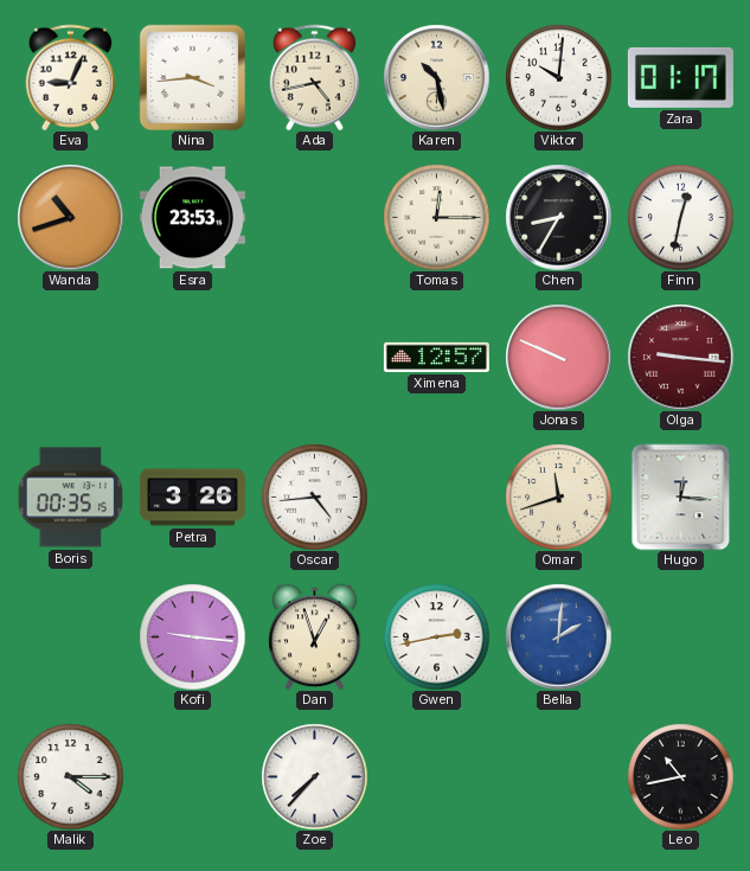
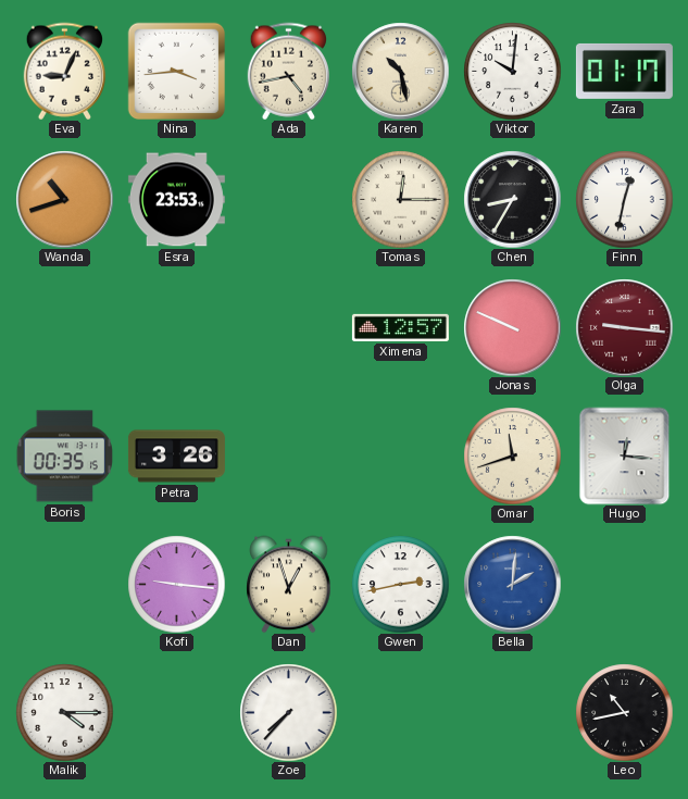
Oscar: 4:44 -> none
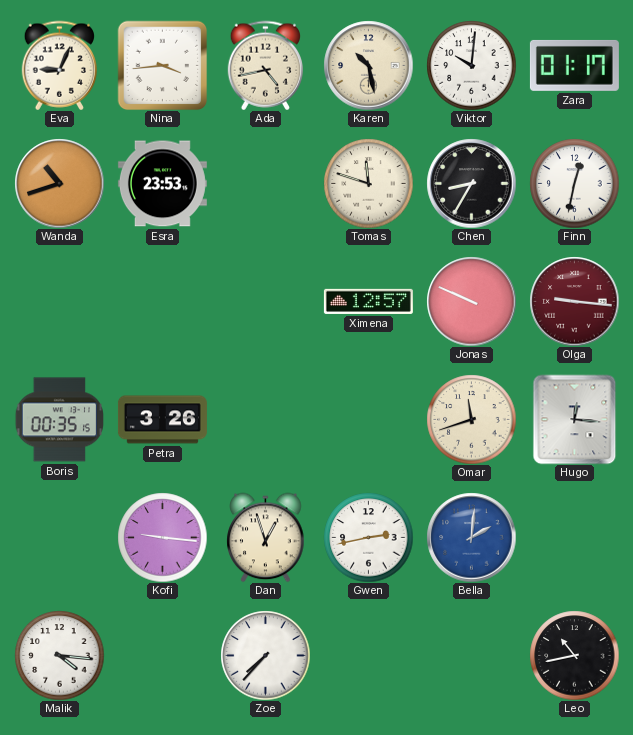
Tomas: 12:15 -> 11:48
Malik: 4:15 -> 4:16
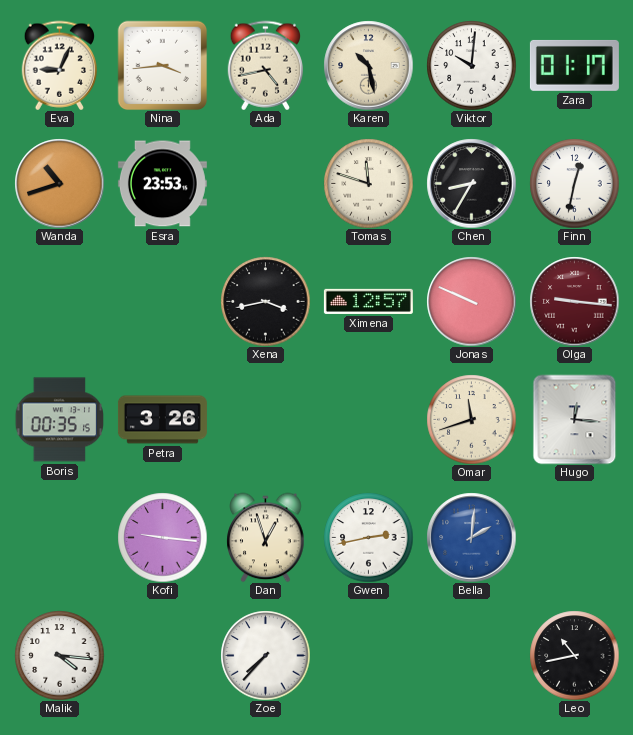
Xena: none -> 3:43
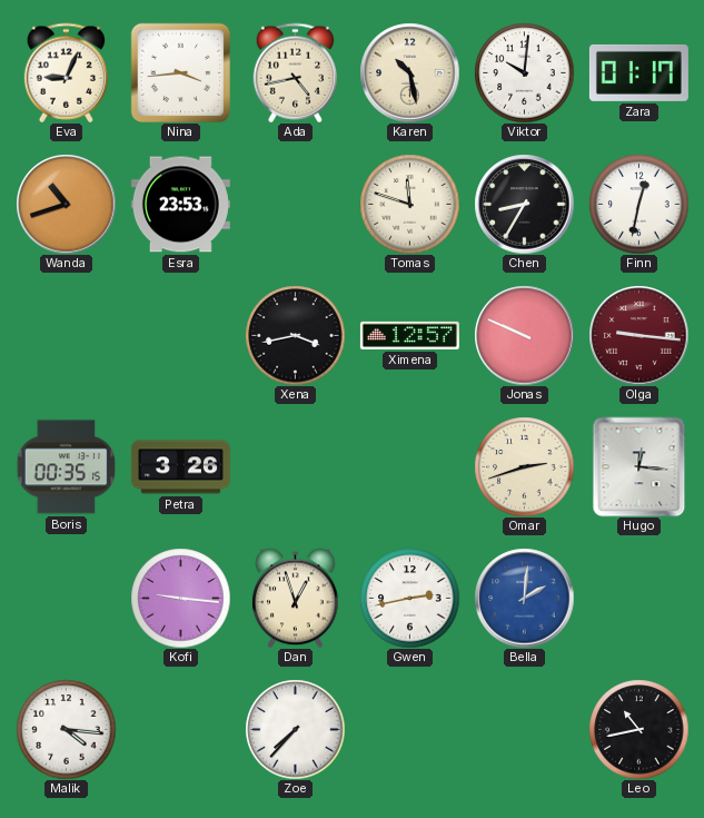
Omar: 11:42 -> 2:42
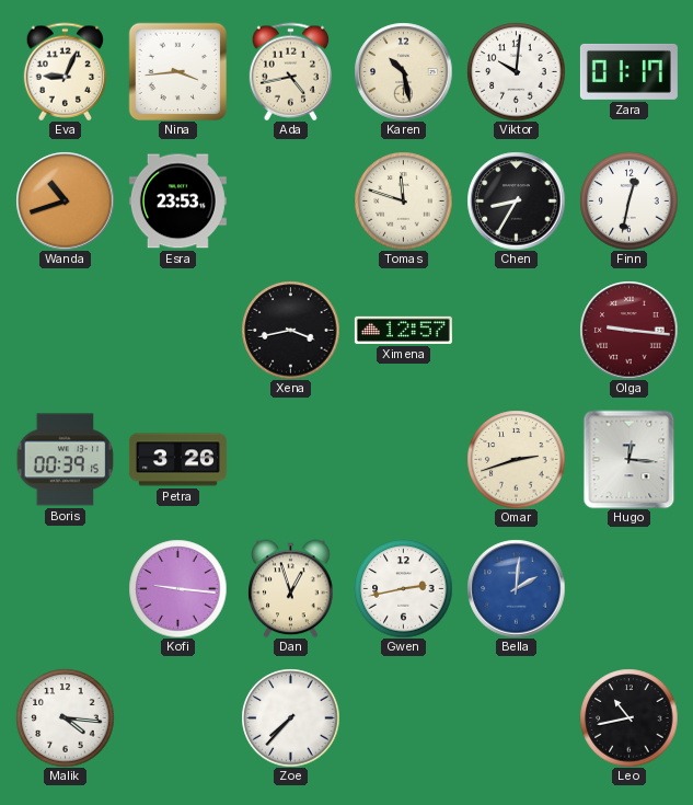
Jonas: 9:49 -> none
Boris: 00:35 -> 00:39
